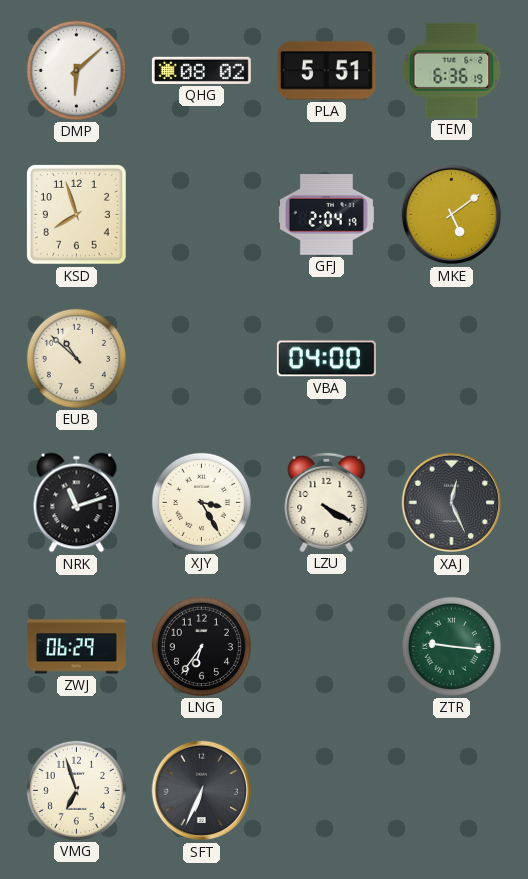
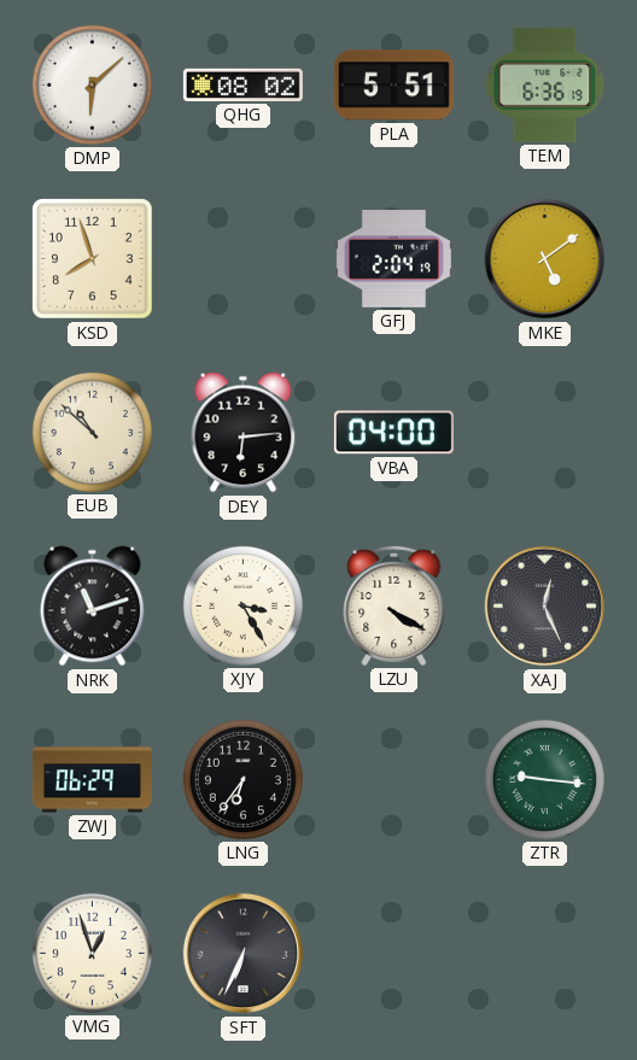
DEY: none -> 6:14
VMG: 6:57 -> 12:57
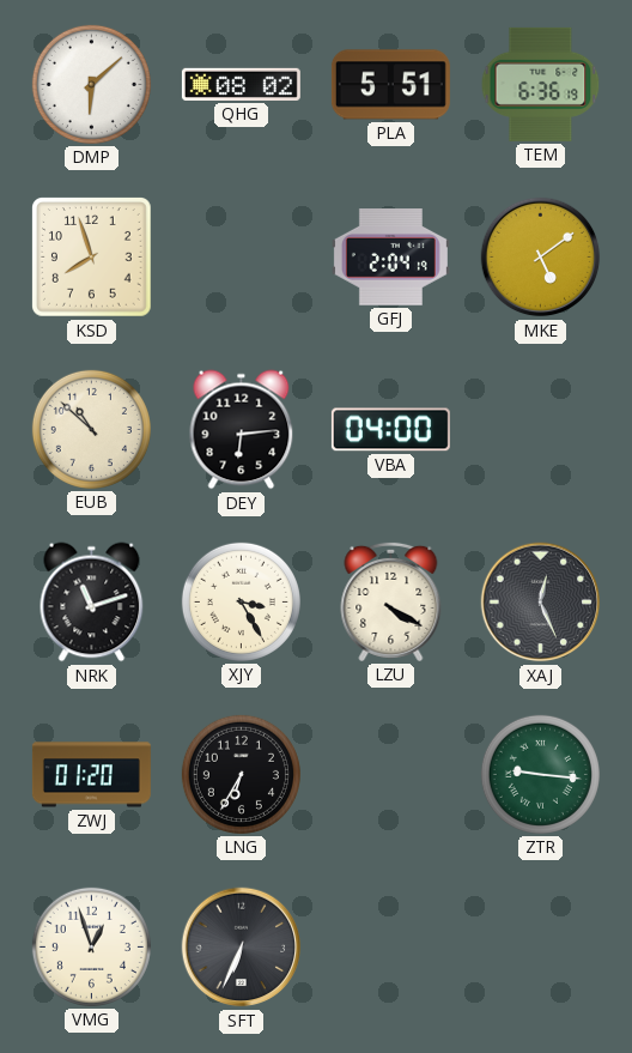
ZWJ: 06:29 -> 01:20
LNG: 6:36 -> 6:35
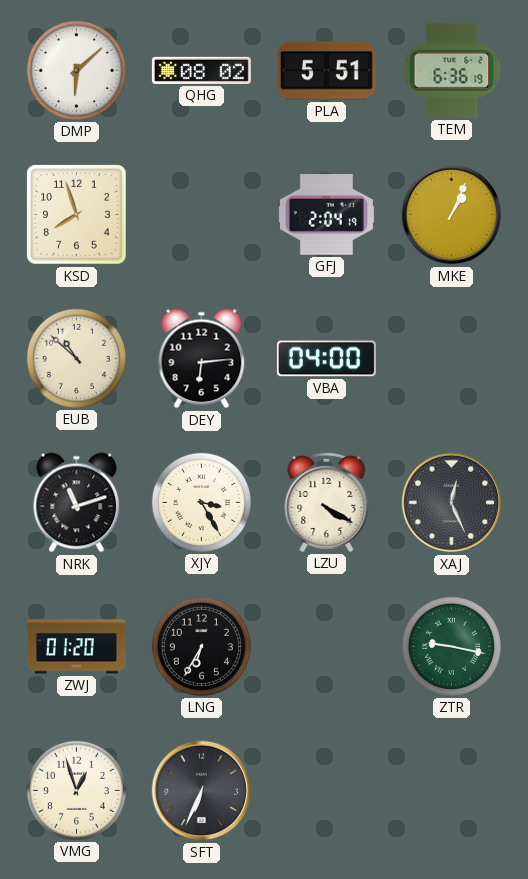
MKE: 5:09 -> 1:04
ZTR: 9:16 -> 9:17
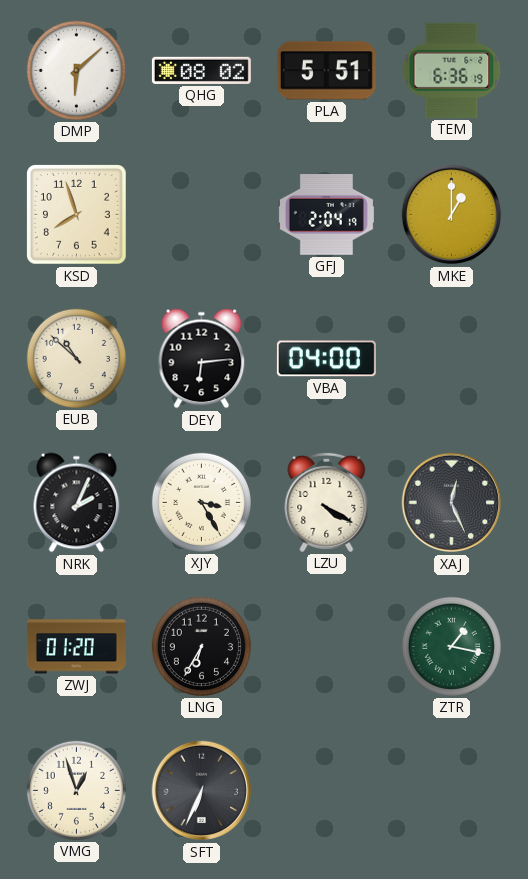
MKE: 1:04 -> 1:00
NRK: 11:12 -> 2:04
ZTR: 9:17 -> 1:17
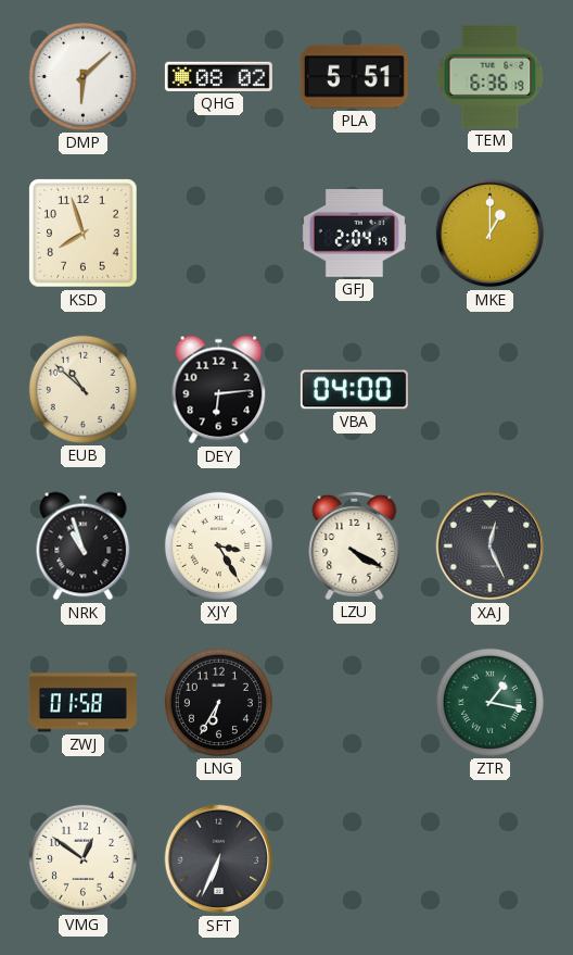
NRK: 2:04 -> 10:57
ZWJ: 01:20 -> 01:58
VMG: 12:57 -> 12:51
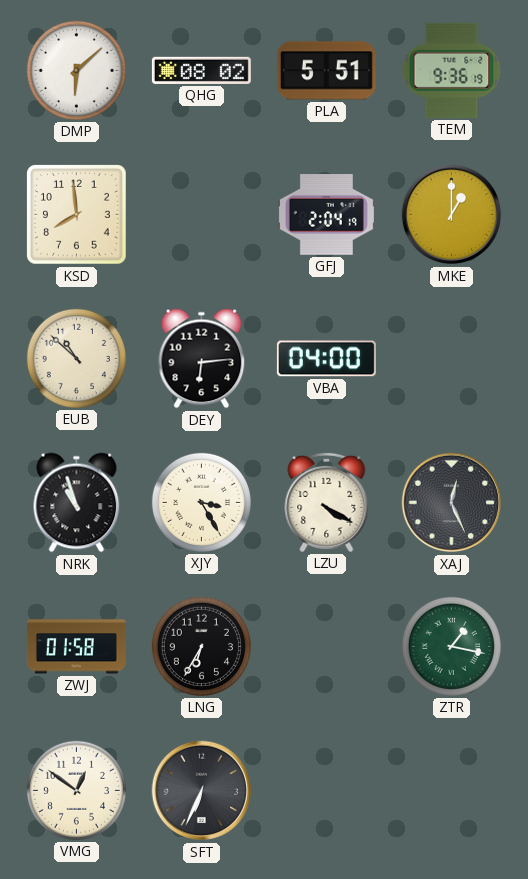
TEM: 6:36 -> 9:36
KSD: 7:57 -> 7:59
